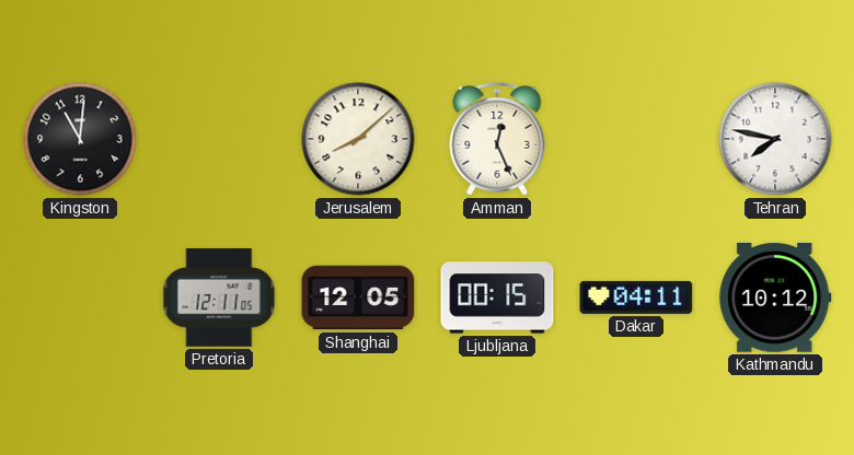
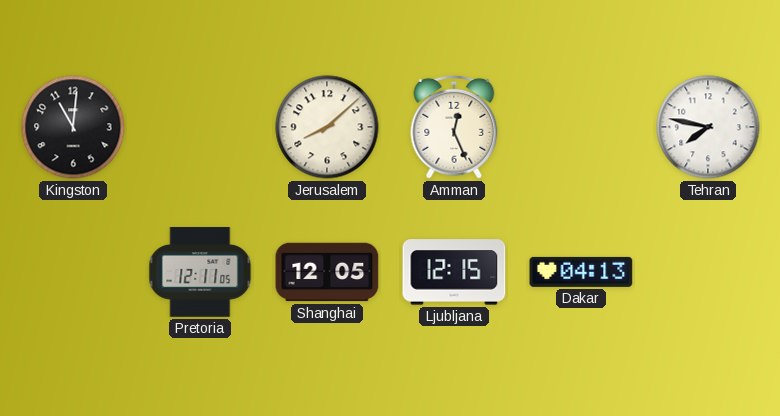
Ljubljana: 00:15 -> 12:15
Dakar: 04:11 -> 04:13
Kathmandu: 10:12 -> none
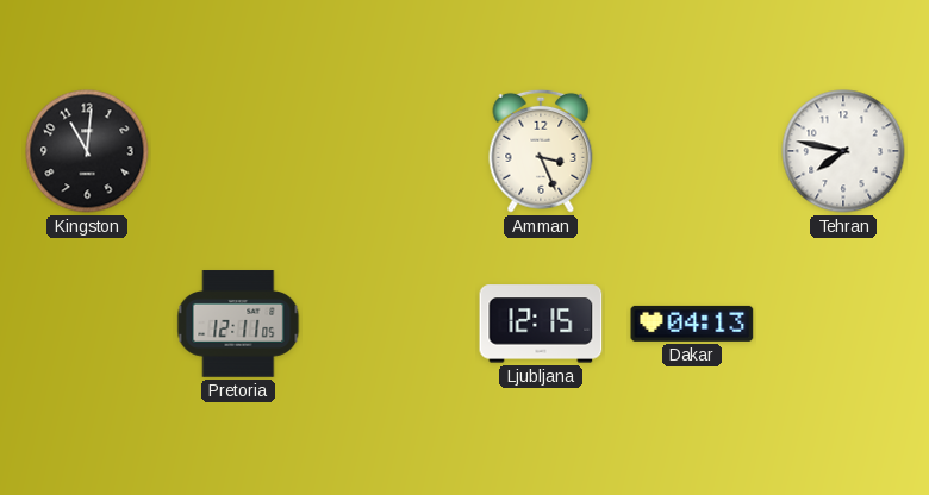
Jerusalem: 8:08 -> none
Amman: 12:26 -> 3:26
Shanghai: 12:05 -> none
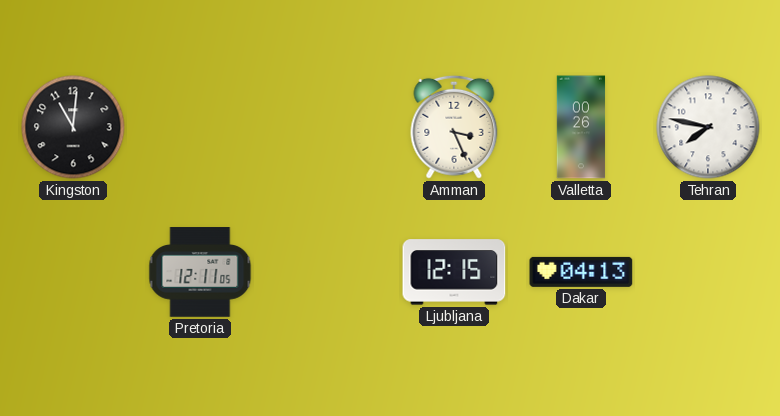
Valletta: none -> 00:26
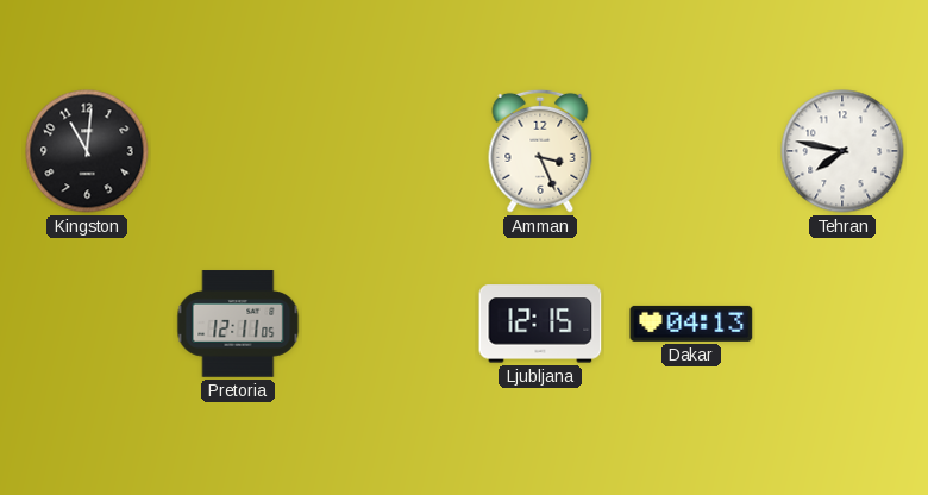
Valletta: 00:26 -> none
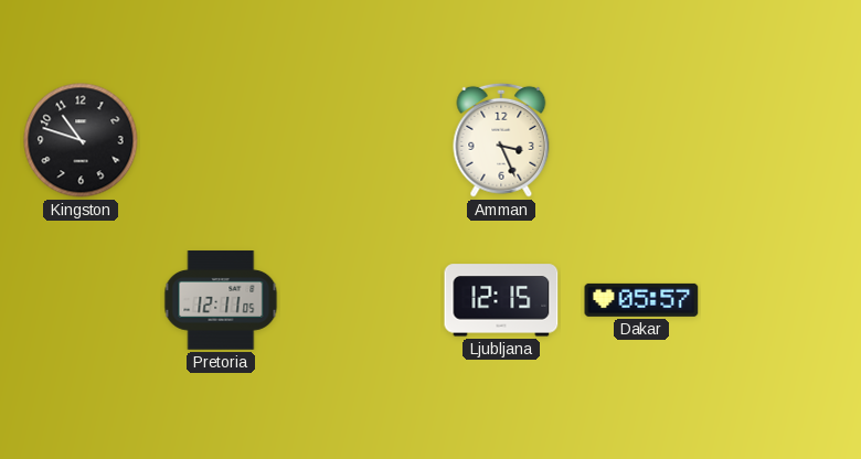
Kingston: 11:01 -> 10:48
Tehran: 7:47 -> none
Dakar: 04:13 -> 05:57
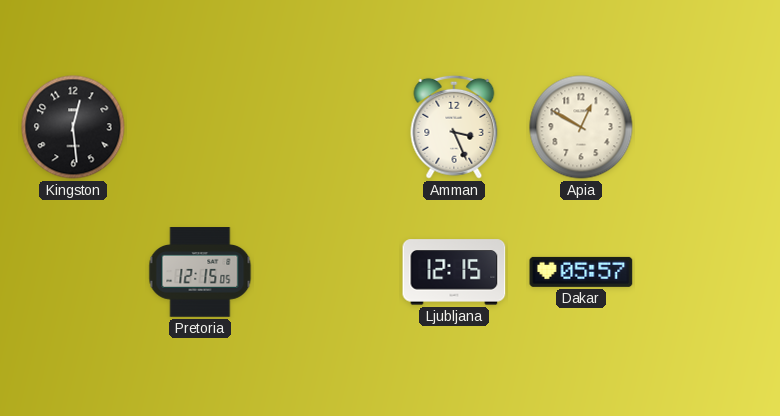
Kingston: 10:48 -> 12:29
Apia: none -> 12:50
Pretoria: 12:11 -> 12:15
